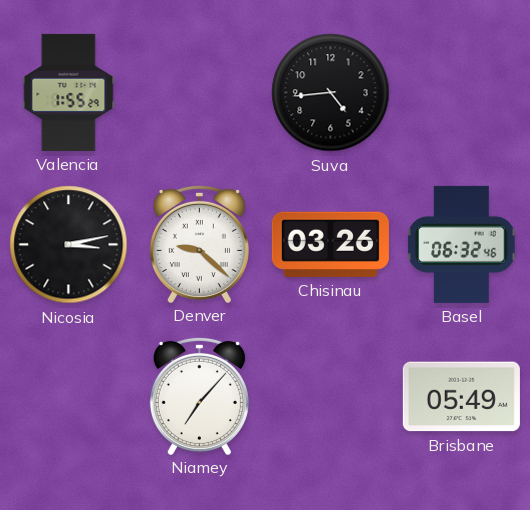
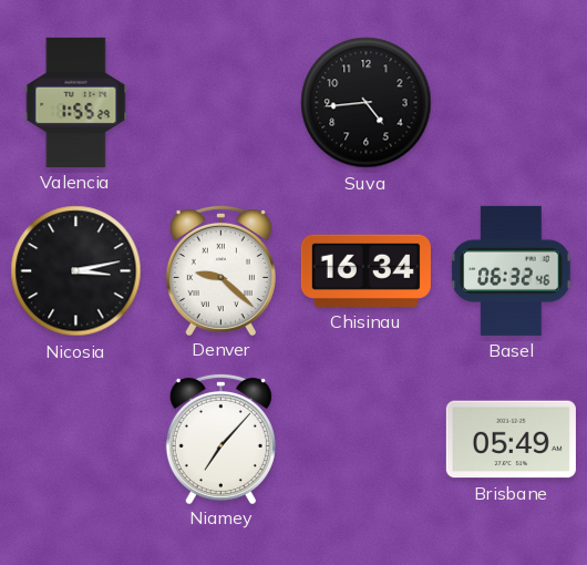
Chisinau: 03:26 -> 16:34
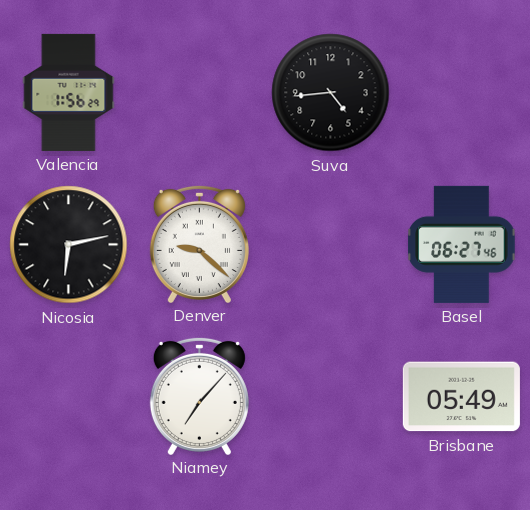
Valencia: 1:55 -> 1:56
Nicosia: 3:13 -> 6:13
Chisinau: 16:34 -> none
Basel: 06:32 -> 06:27
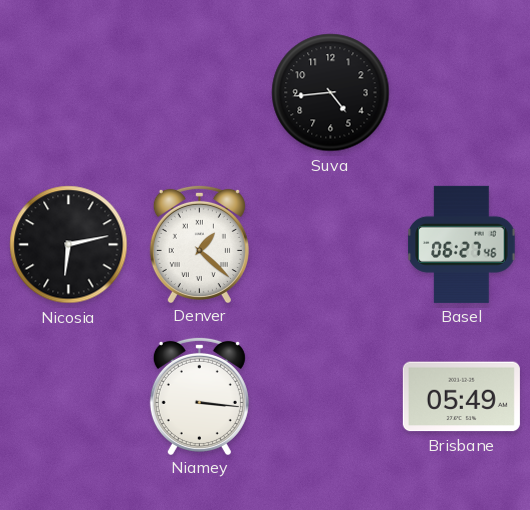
Valencia: 1:56 -> none
Denver: 9:22 -> 1:22
Niamey: 7:07 -> 3:16
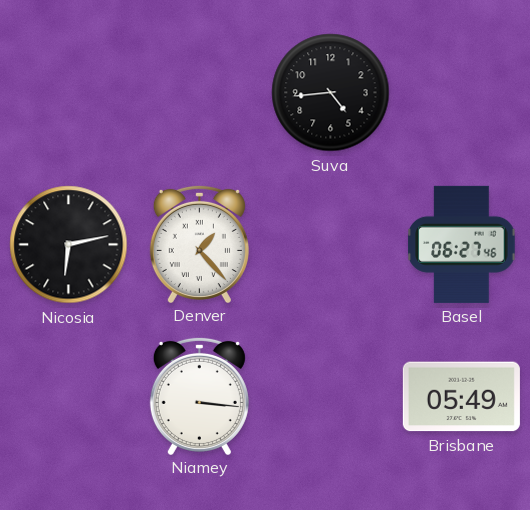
Denver: 1:22 -> 1:23
